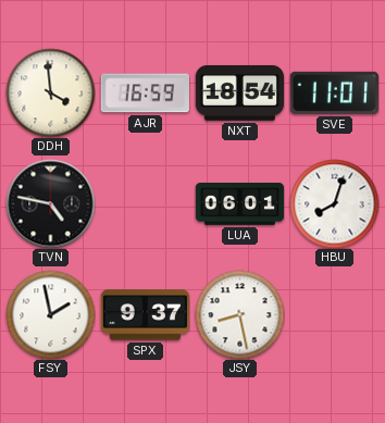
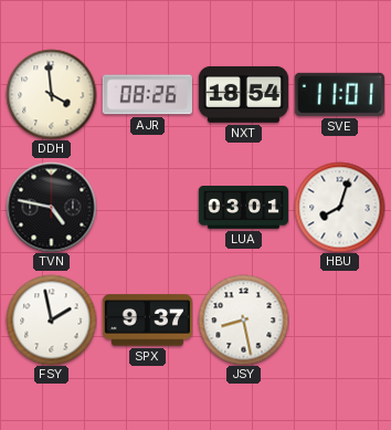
AJR: 16:59 -> 08:26
LUA: 06:01 -> 03:01
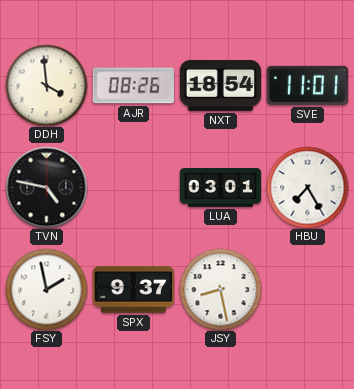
HBU: 8:03 -> 7:25
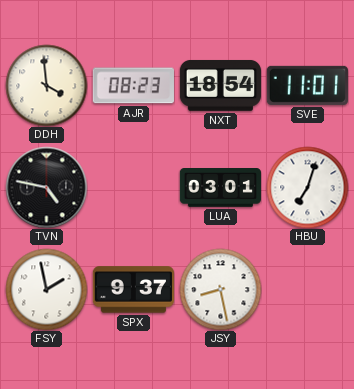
AJR: 08:26 -> 08:23
HBU: 7:25 -> 7:03
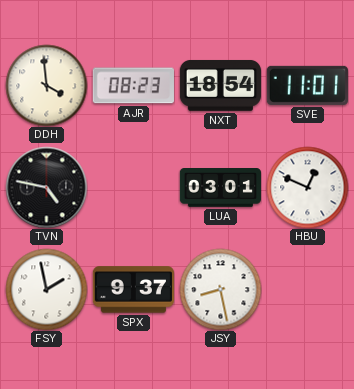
HBU: 7:03 -> 12:49
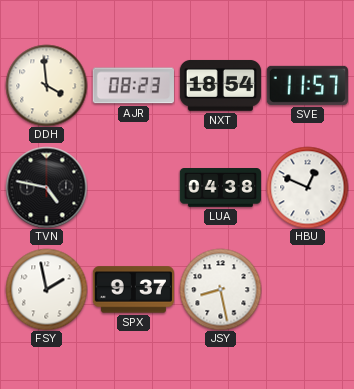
SVE: 11:01 -> 11:57
LUA: 03:01 -> 04:38
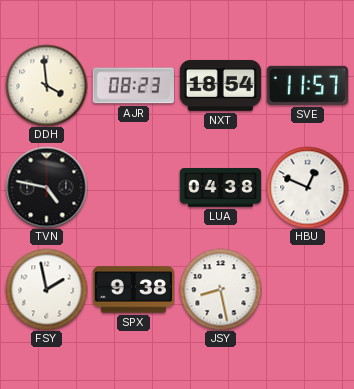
SPX: 9:37 -> 9:38
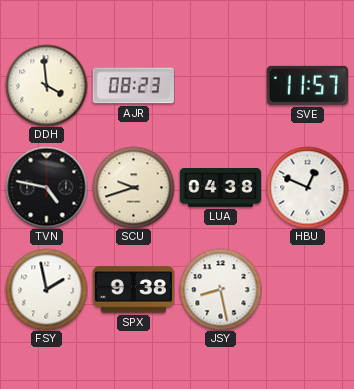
NXT: 18:54 -> none
SCU: none -> 9:42
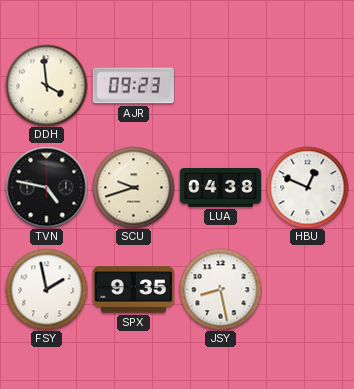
AJR: 08:23 -> 09:23
SVE: 11:57 -> none
SPX: 9:38 -> 9:35
